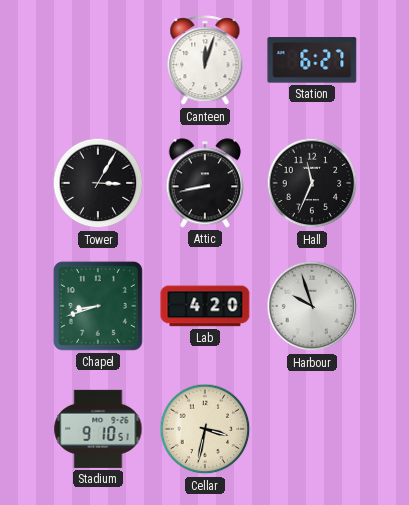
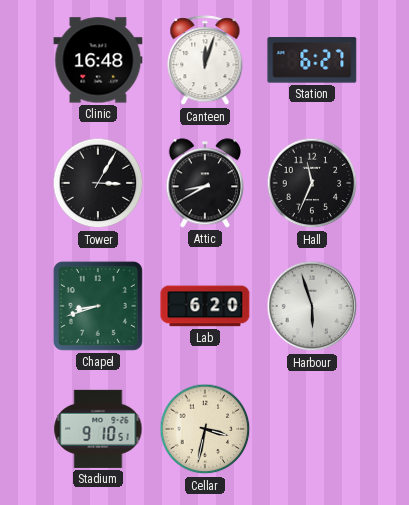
Clinic: none -> 16:48
Attic: 8:43 -> 8:40
Lab: 4:20 -> 6:20
Harbour: 9:57 -> 5:57
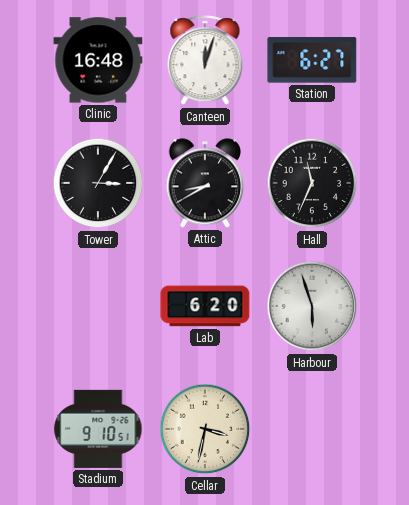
Chapel: 8:42 -> none
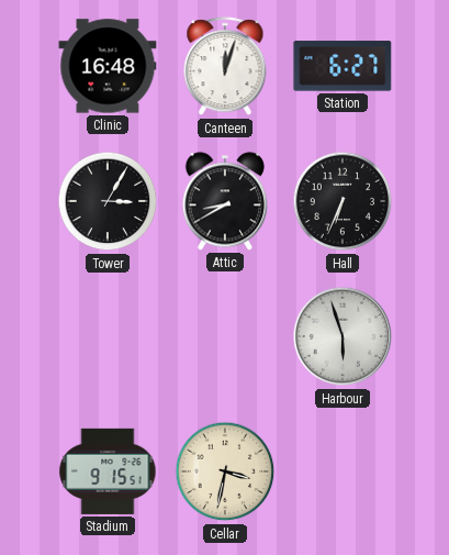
Hall: 11:34 -> 6:34
Lab: 6:20 -> none
Stadium: 9:10 -> 9:15
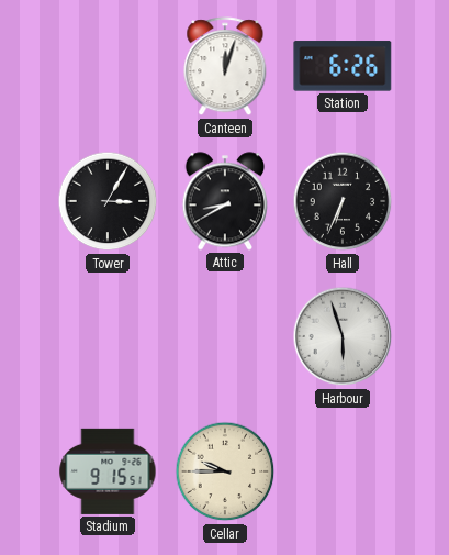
Clinic: 16:48 -> none
Station: 6:27 -> 6:26
Cellar: 3:32 -> 9:45
